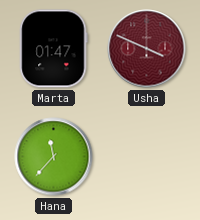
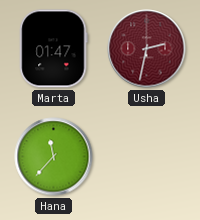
Usha: 3:49 -> 2:32
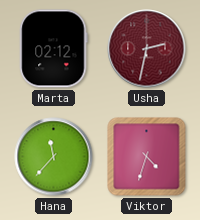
Marta: 01:47 -> 02:12
Viktor: none -> 4:33
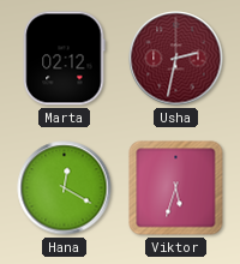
Hana: 11:37 -> 12:20
Viktor: 4:33 -> 5:33
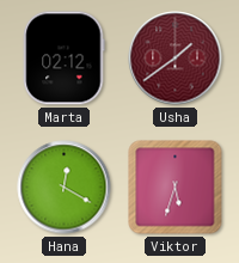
Usha: 2:32 -> 1:39
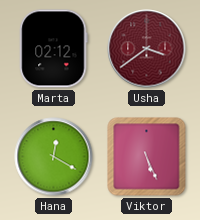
Usha: 1:39 -> 3:39
Viktor: 5:33 -> 5:26
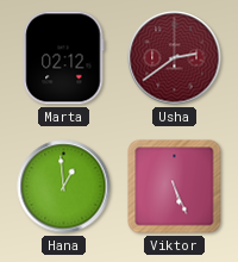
Usha: 3:39 -> 2:39
Hana: 12:20 -> 12:59
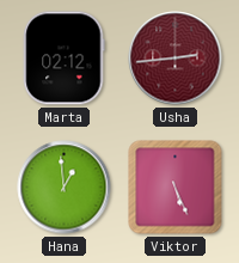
Usha: 2:39 -> 2:44
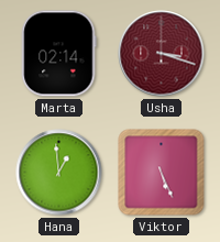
Marta: 02:12 -> 02:14
Usha: 2:44 -> 3:18
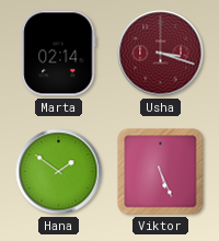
Hana: 12:59 -> 1:51
